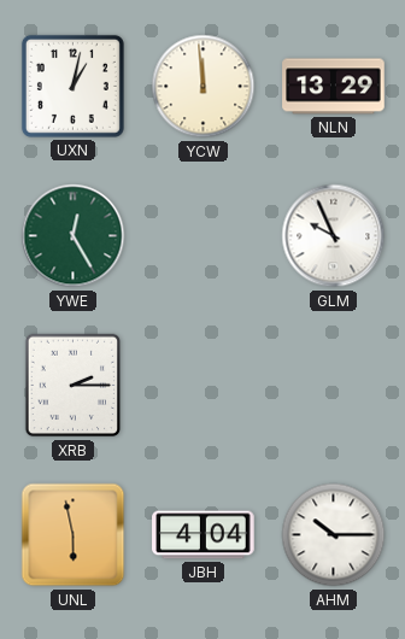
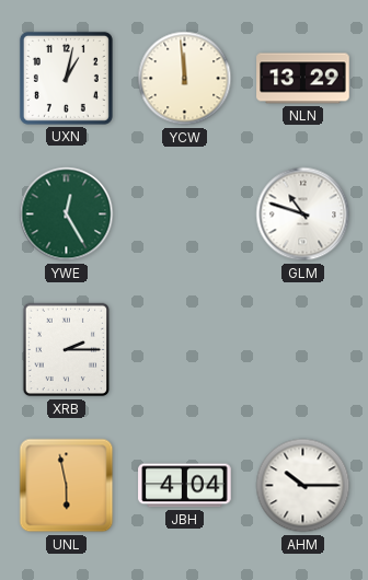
GLM: 9:56 -> 10:48
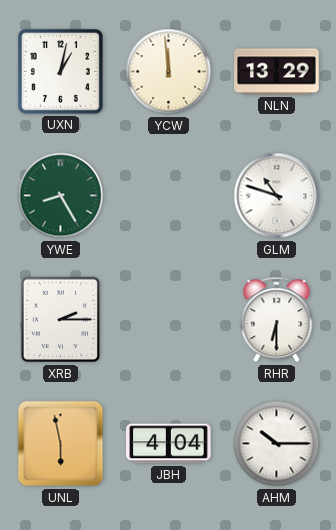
YWE: 12:25 -> 8:25
RHR: none -> 6:30
